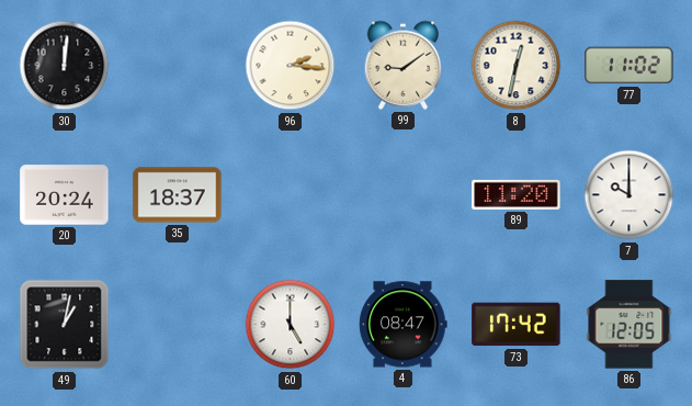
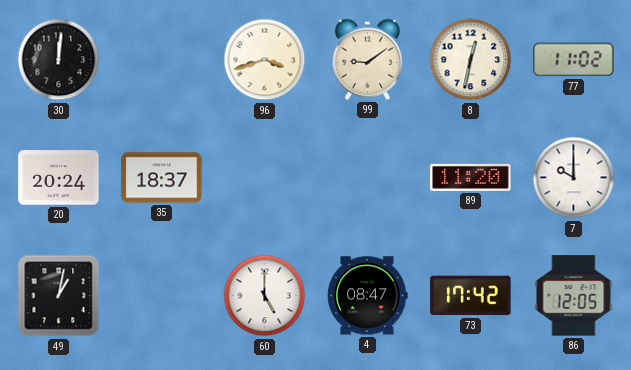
96: 2:16 -> 3:42
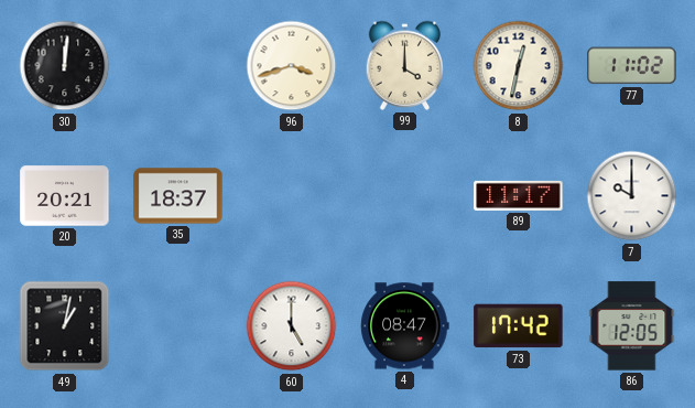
99: 9:09 -> 4:00
20: 20:24 -> 20:21
89: 11:20 -> 11:17
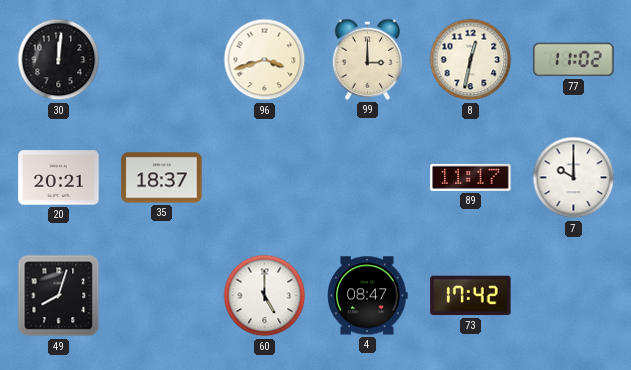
99: 4:00 -> 3:00
49: 1:02 -> 8:03
86: 12:05 -> none
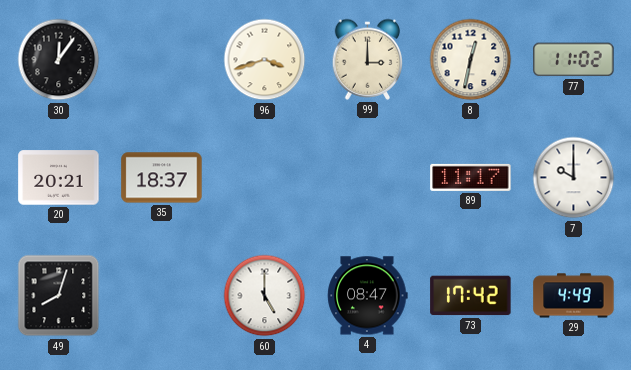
30: 12:01 -> 12:06
29: none -> 4:49
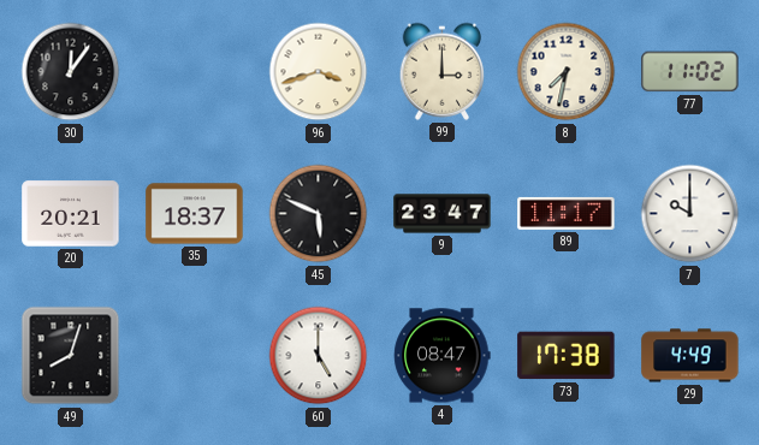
8: 12:32 -> 7:32
45: none -> 5:49
9: none -> 23:47
73: 17:42 -> 17:38
